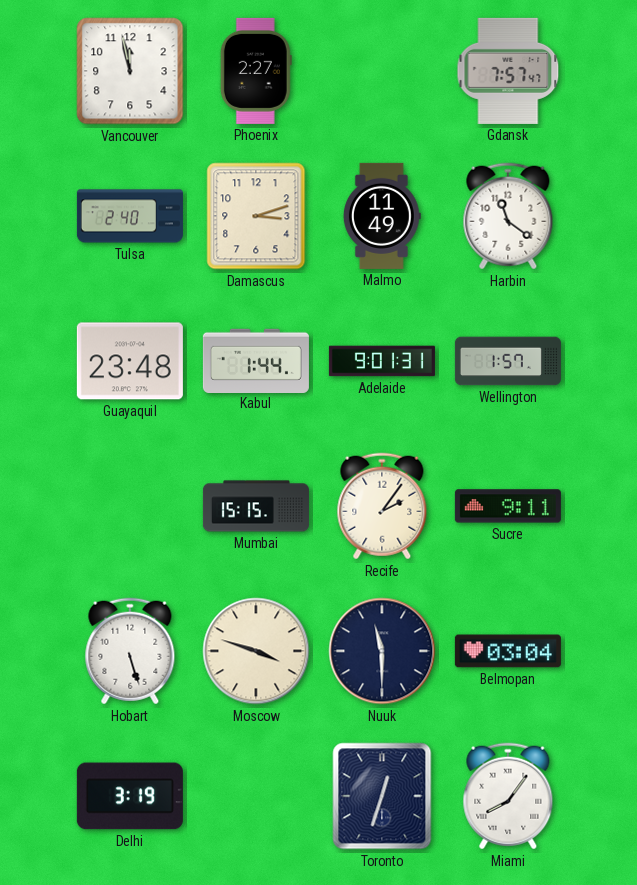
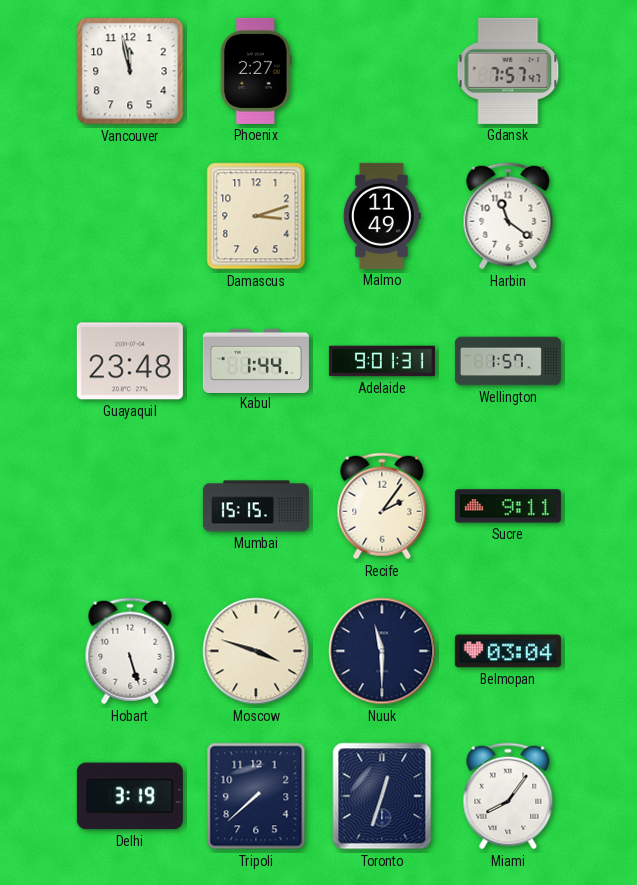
Tulsa: 2:40 -> none
Tripoli: none -> 7:38
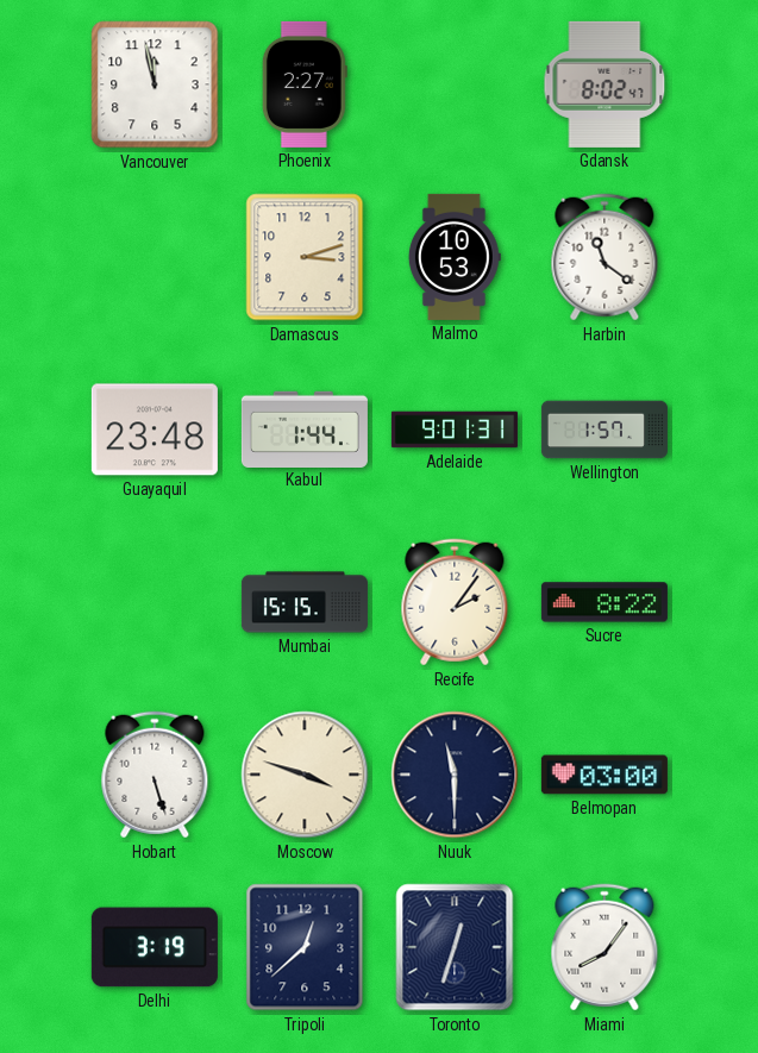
Gdansk: 7:57 -> 8:02
Malmo: 11:49 -> 10:53
Sucre: 9:11 -> 8:22
Belmopan: 03:04 -> 03:00
Tripoli: 7:38 -> 12:38
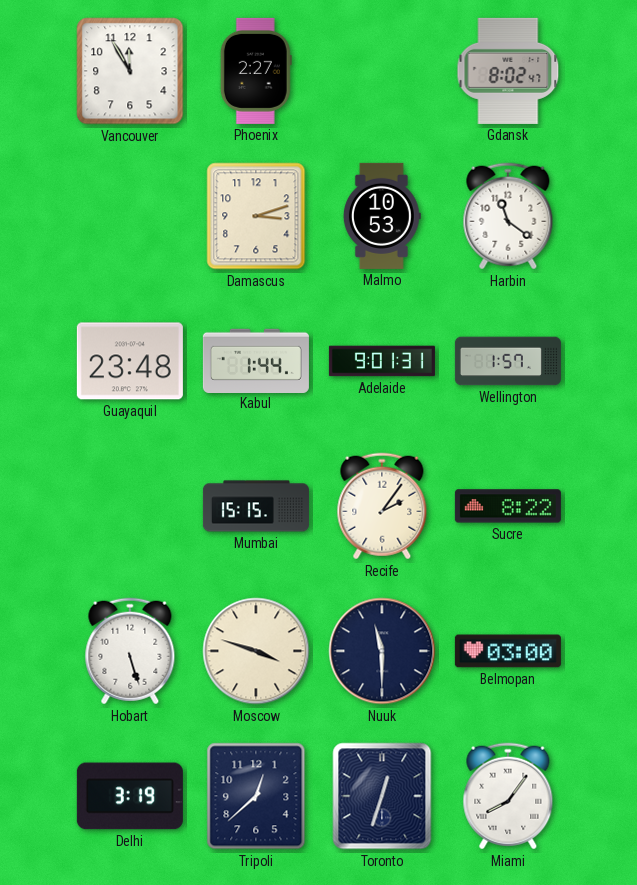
Vancouver: 11:58 -> 11:55
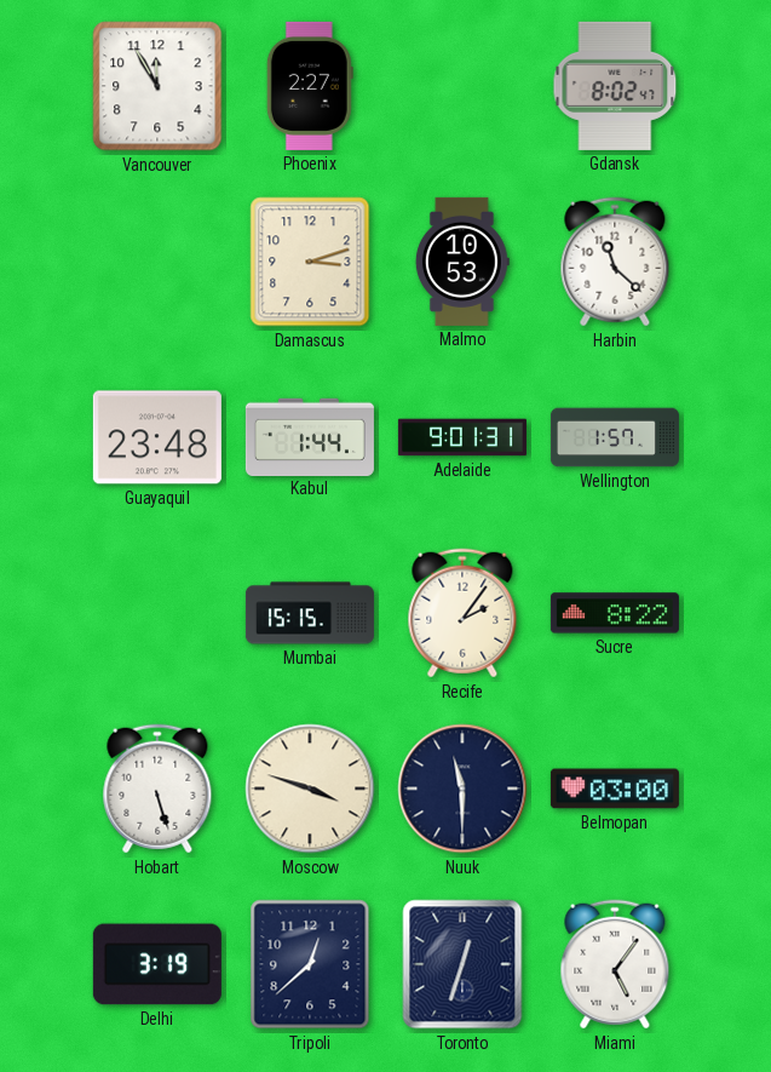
Harbin: 11:21 -> 11:22
Miami: 8:06 -> 5:06
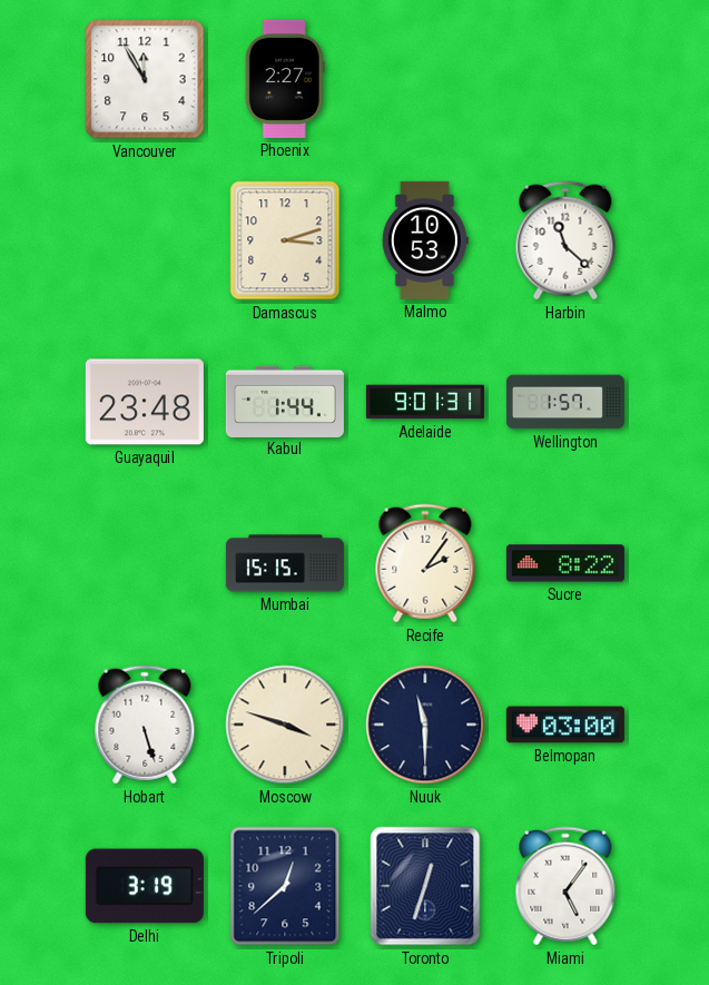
Gdansk: 8:02 -> none
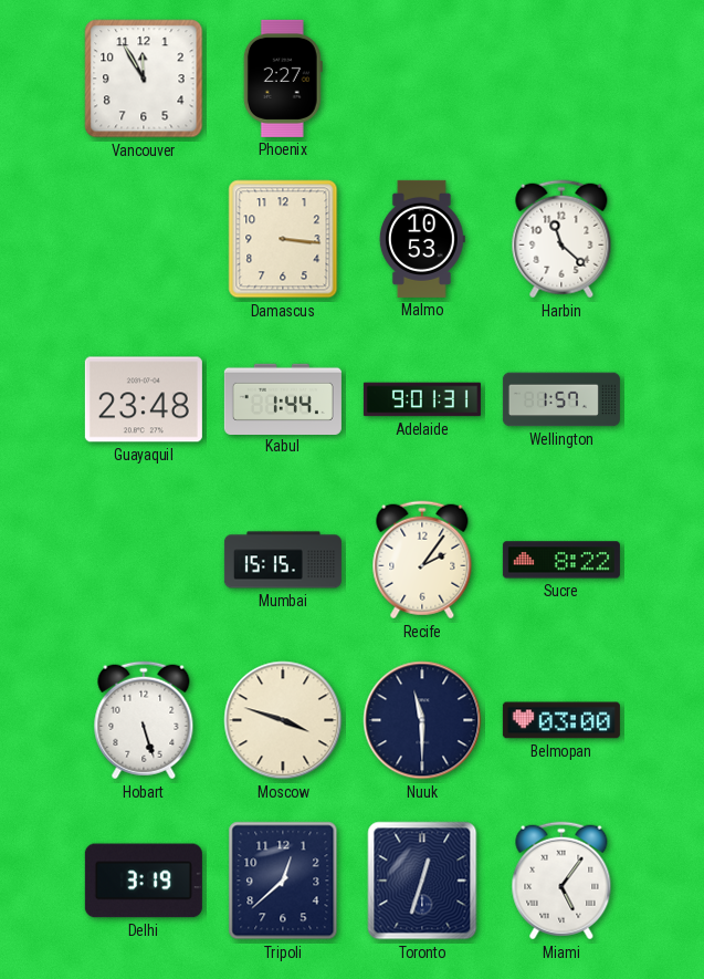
Damascus: 3:12 -> 3:16
